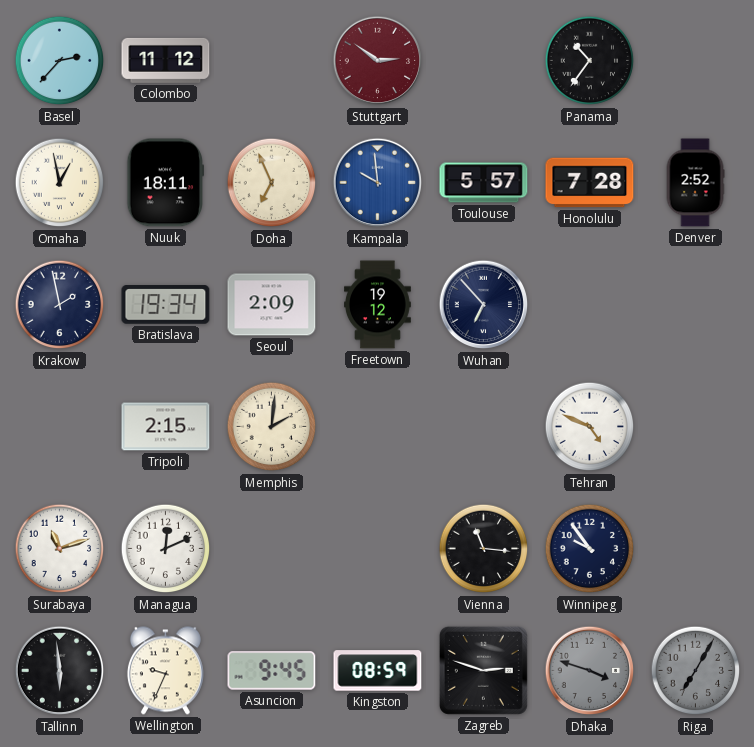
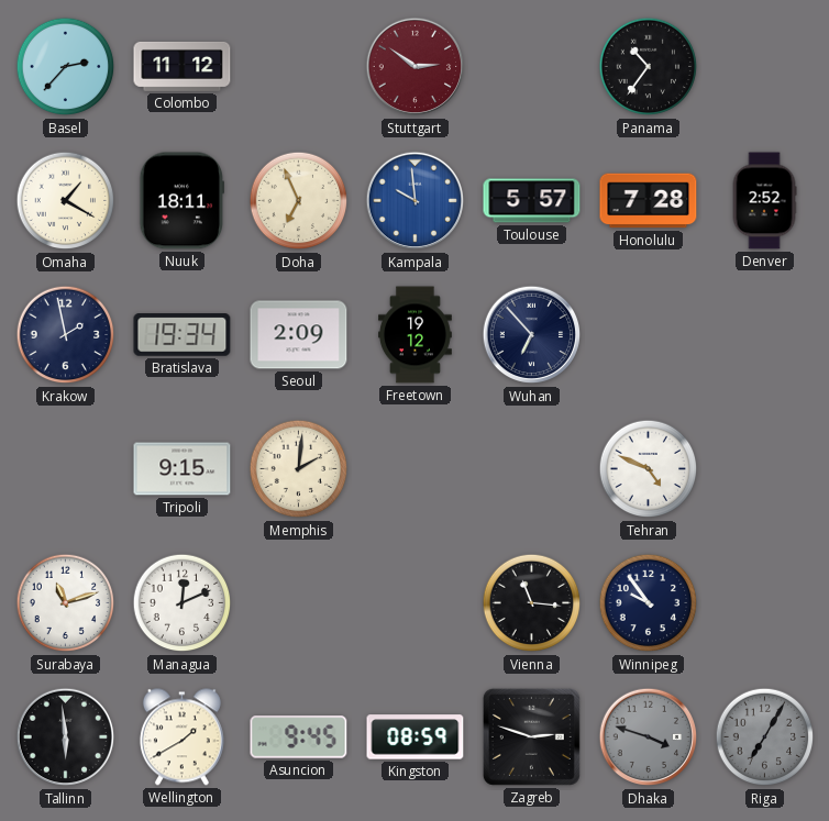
Omaha: 12:58 -> 1:20
Tripoli: 2:15 -> 9:15
Wellington: 9:34 -> 1:40
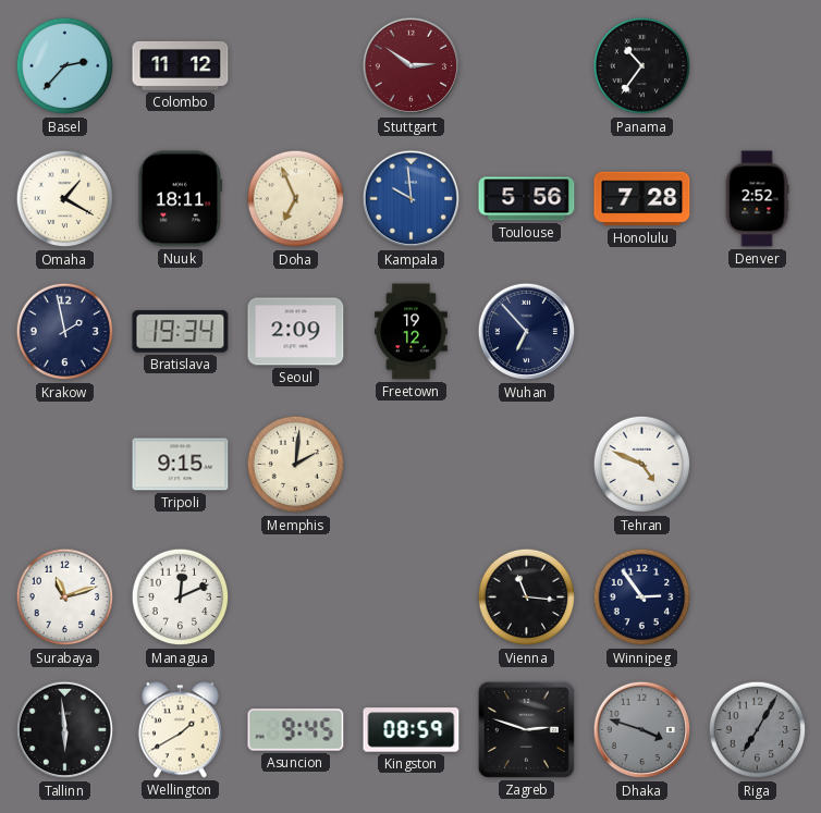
Toulouse: 5:57 -> 5:56
Winnipeg: 9:54 -> 2:54
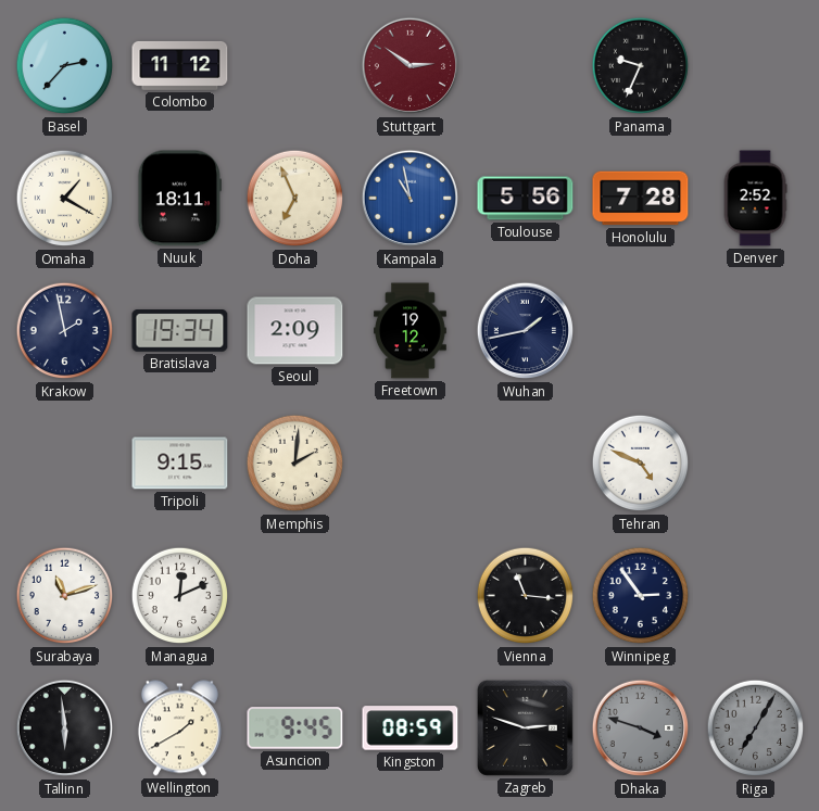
Panama: 10:36 -> 9:34
Kampala: 9:59 -> 10:58
Wuhan: 6:53 -> 1:43
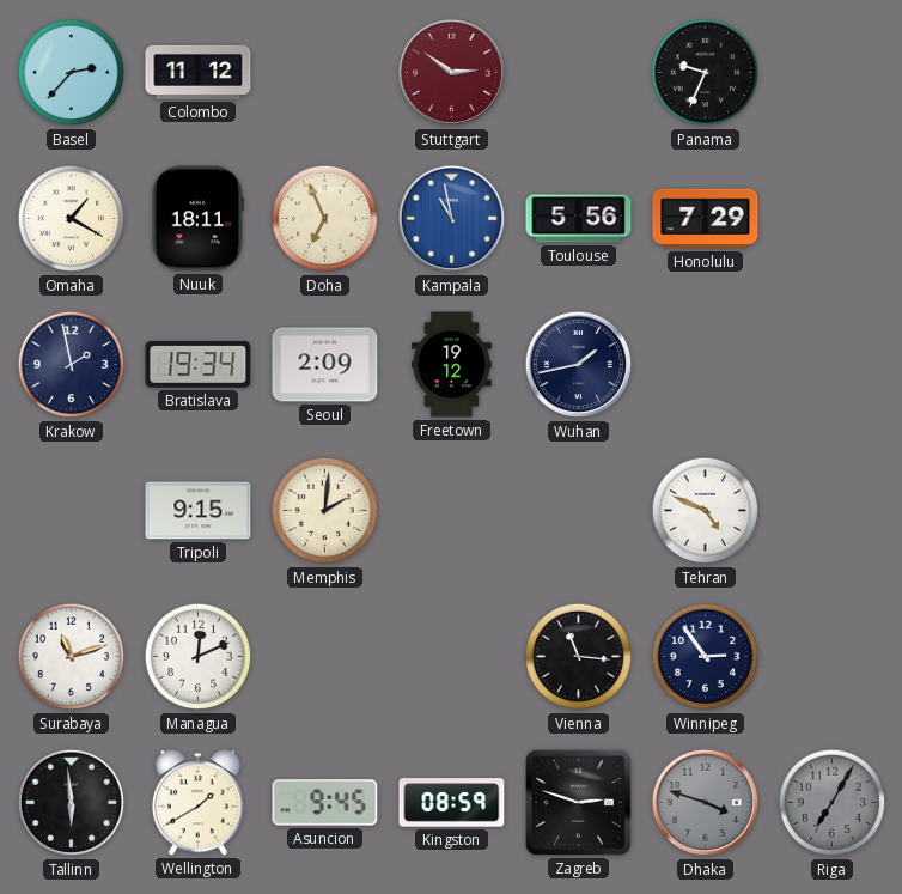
Honolulu: 7:28 -> 7:29
Denver: 2:52 -> none
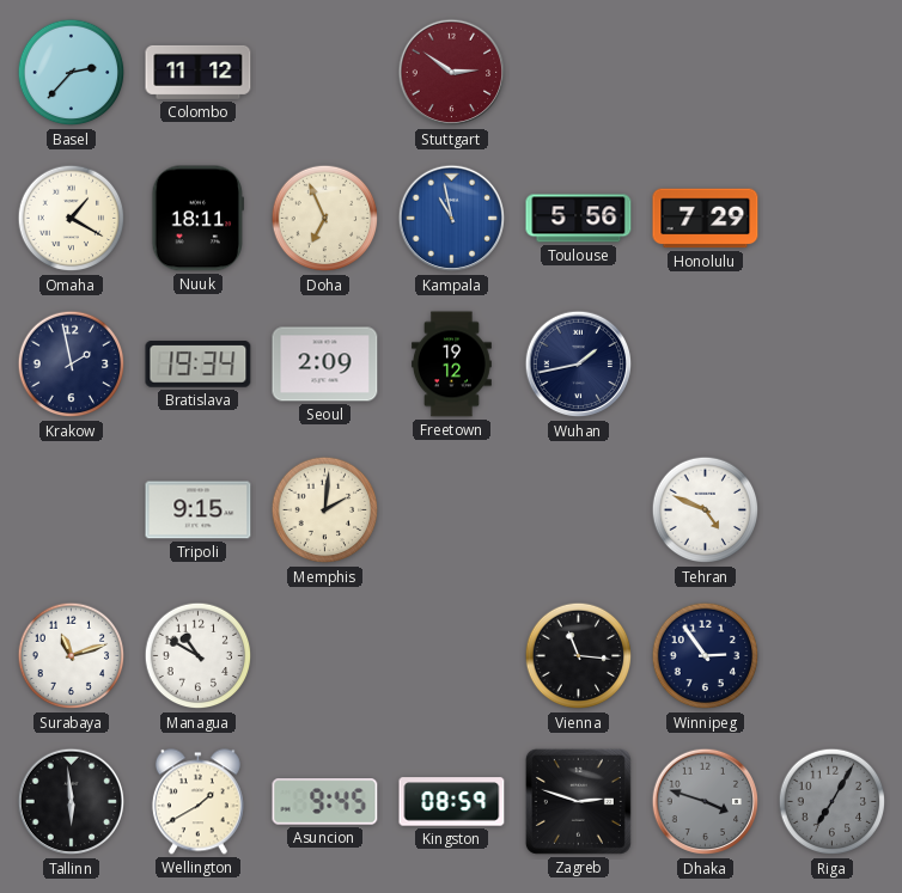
Panama: 9:34 -> none
Managua: 12:11 -> 10:50
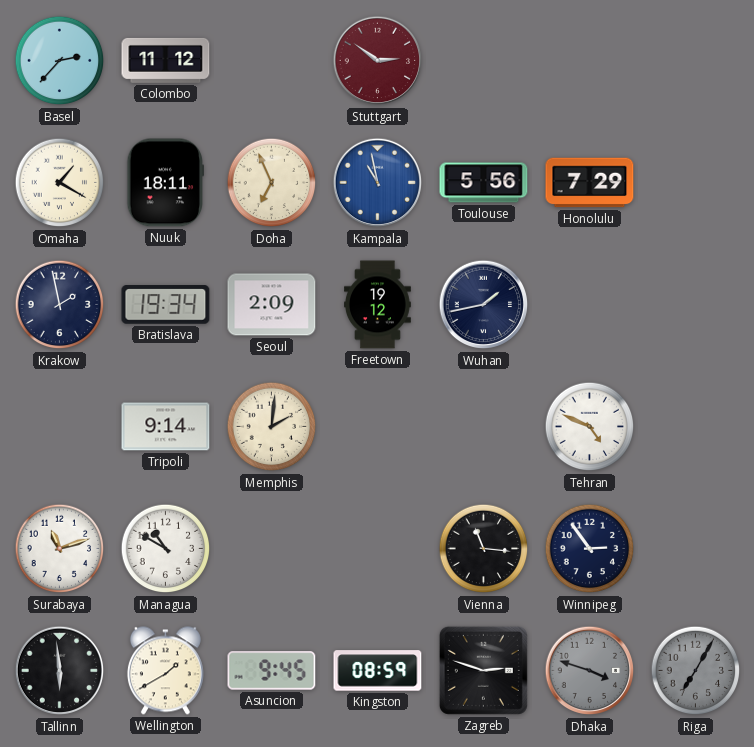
Tripoli: 9:15 -> 9:14
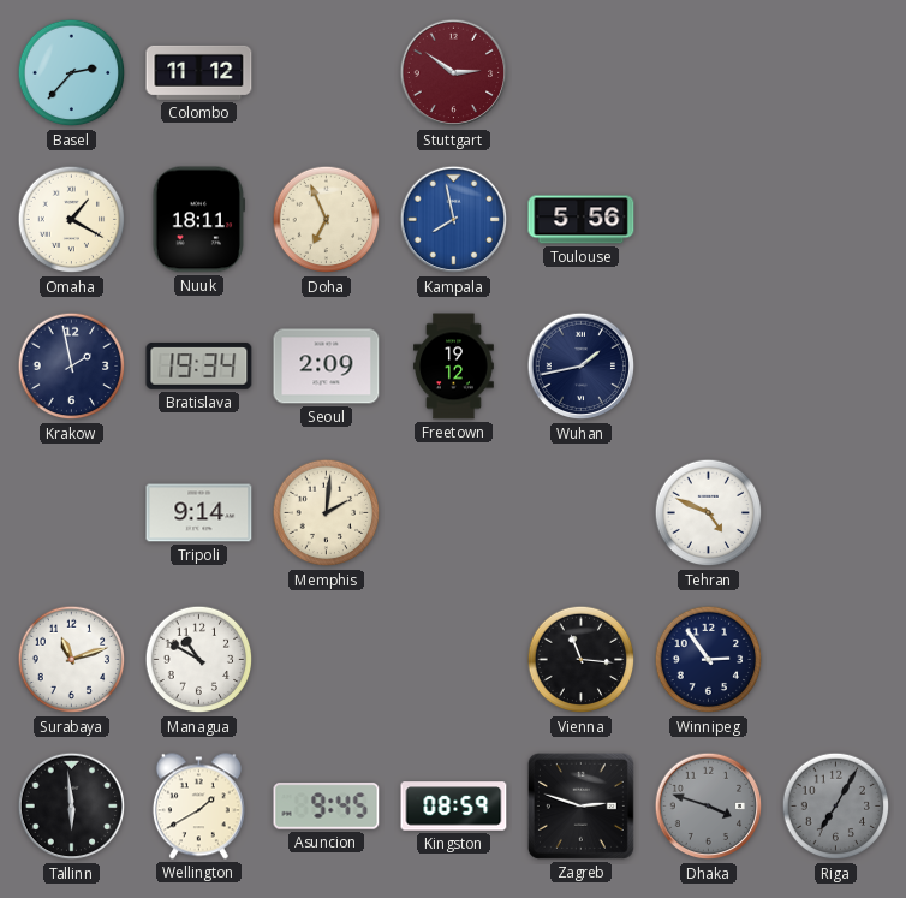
Kampala: 10:58 -> 7:58
Honolulu: 7:29 -> none
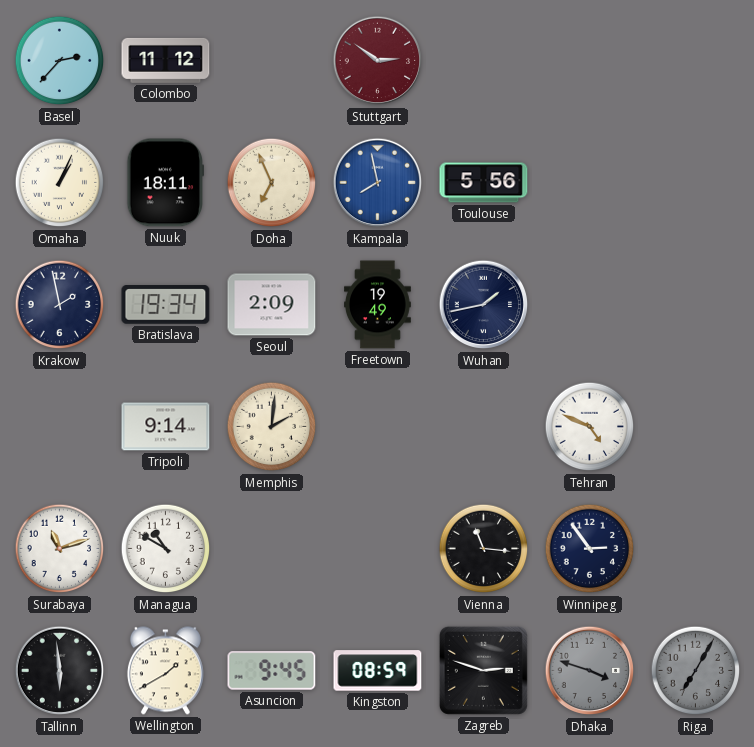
Omaha: 1:20 -> 1:04
Freetown: 19:12 -> 19:49
